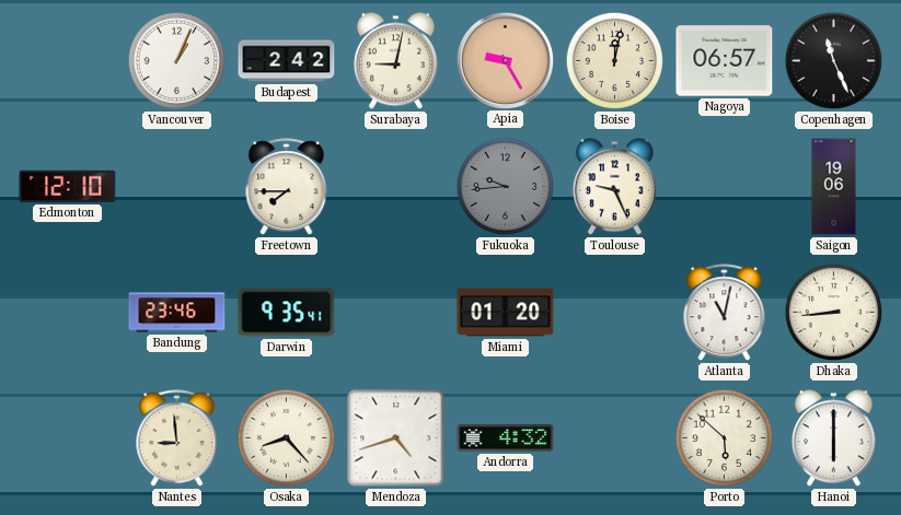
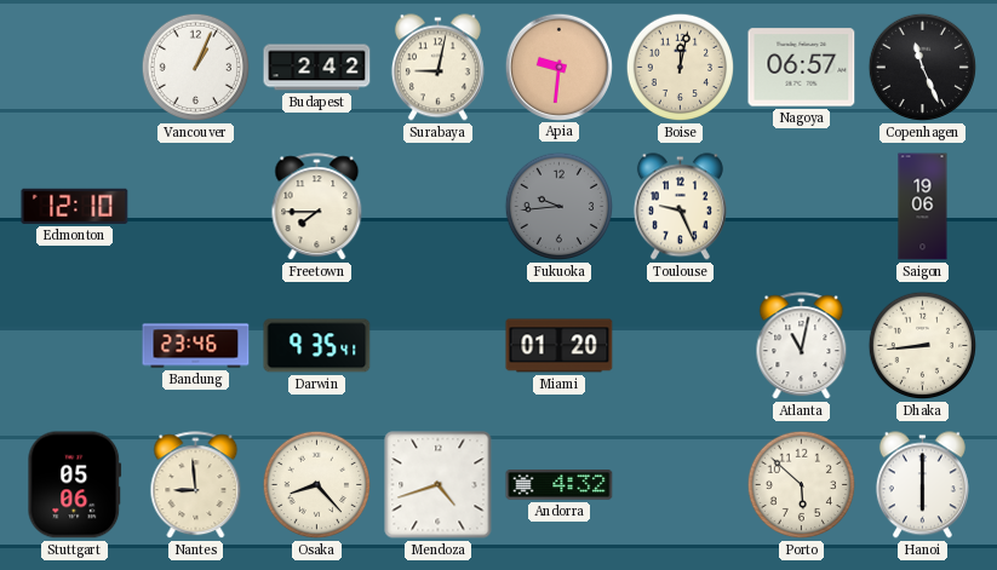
Apia: 9:25 -> 9:31
Stuttgart: none -> 05:06
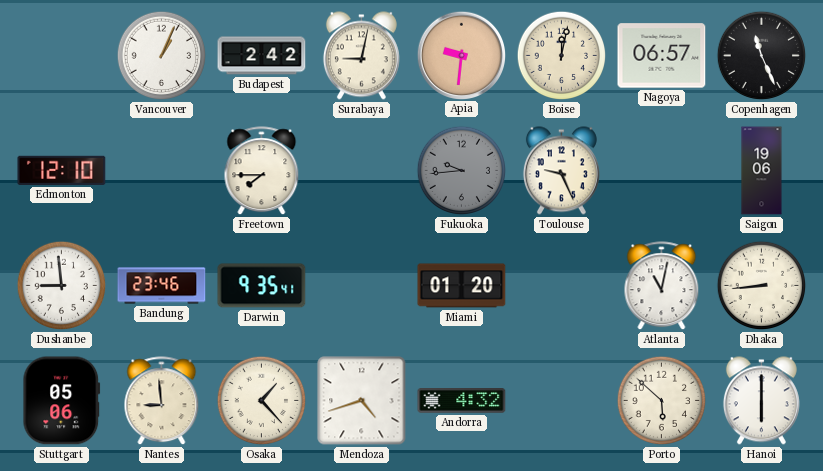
Dushanbe: none -> 8:59
Osaka: 8:23 -> 1:23
